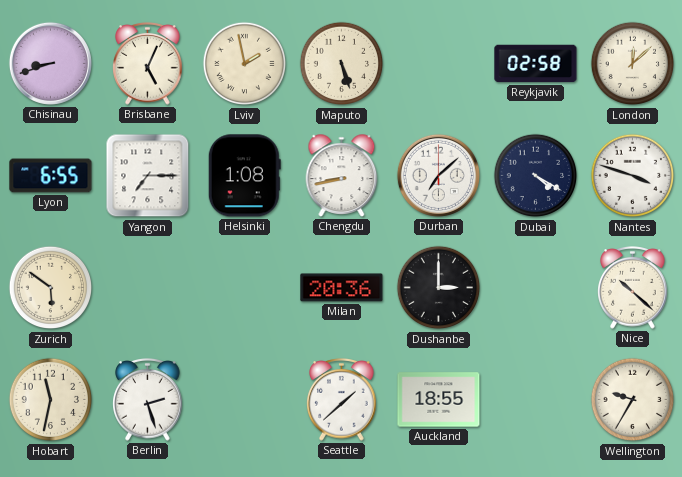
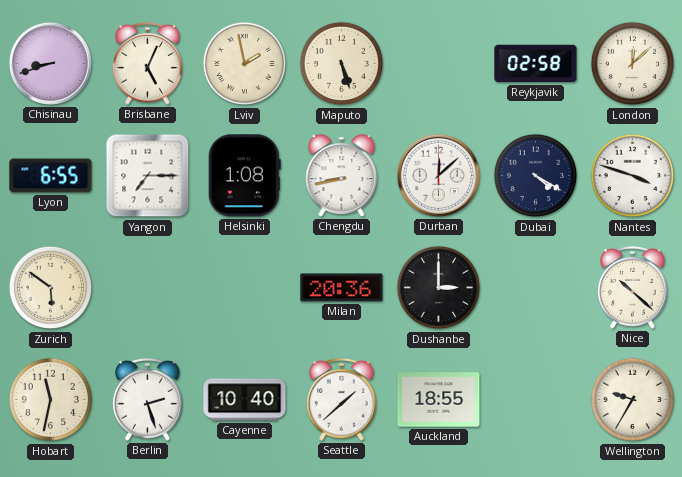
Durban: 7:08 -> 12:08
Cayenne: none -> 10:40
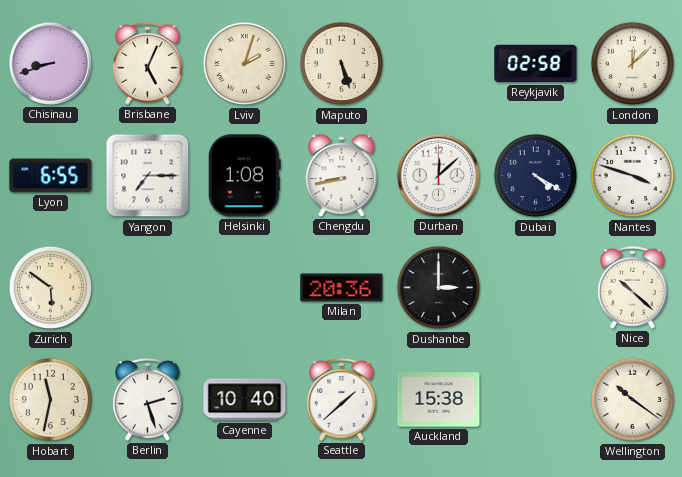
Lviv: 1:58 -> 2:03
Auckland: 18:55 -> 15:38
Wellington: 9:35 -> 10:21
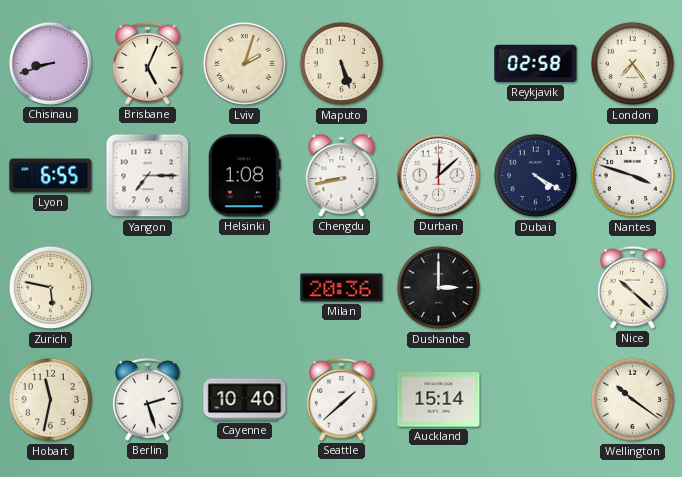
London: 12:08 -> 7:24
Zurich: 5:51 -> 5:47
Auckland: 15:38 -> 15:14
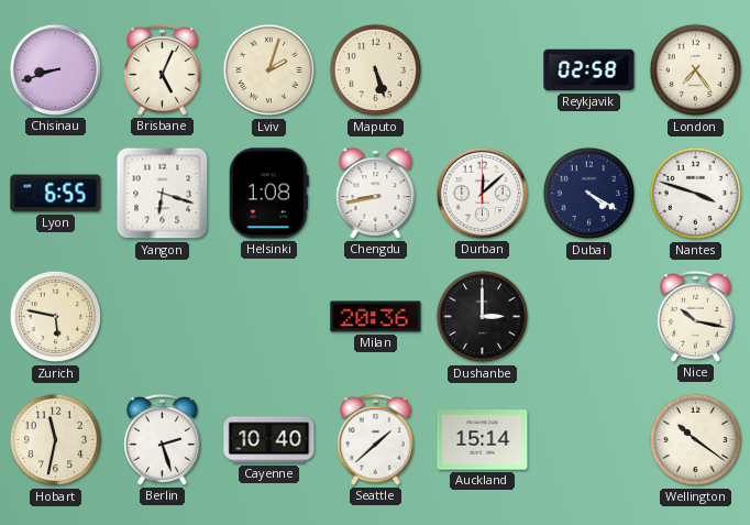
Yangon: 7:15 -> 6:18
Nice: 10:22 -> 10:17
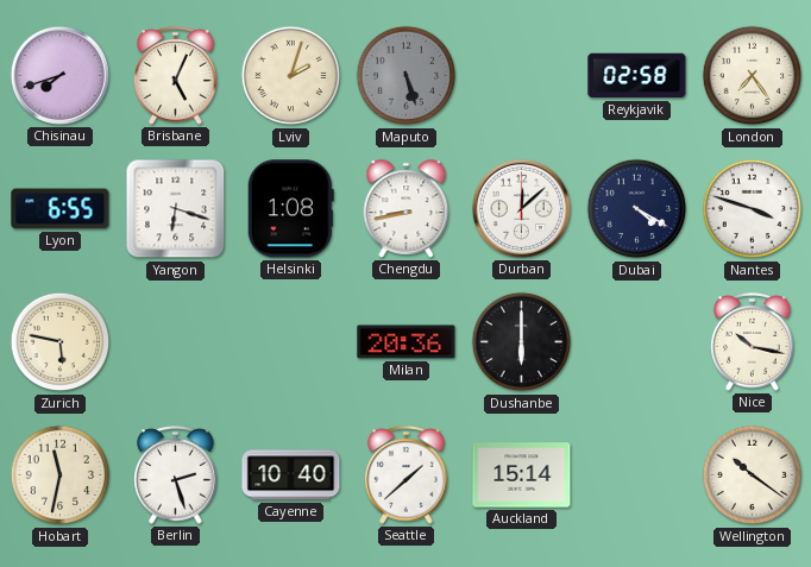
Chisinau: 8:42 -> 7:42
Maputo dial: cream -> grey
Dushanbe: 3:00 -> 6:00
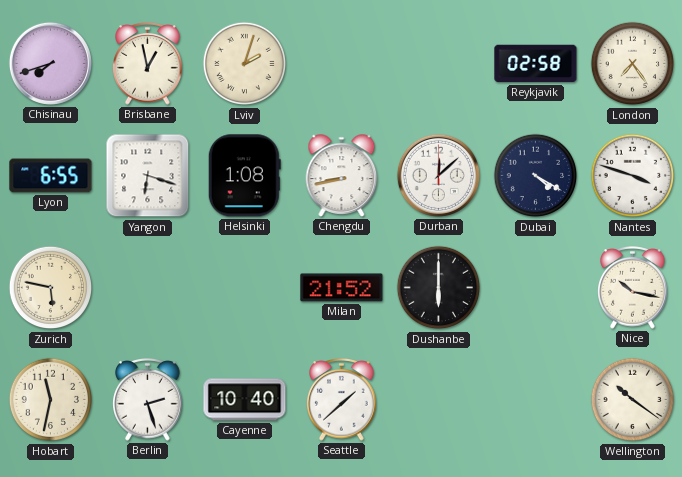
Brisbane: 5:04 -> 12:58
Maputo: 5:27 -> none
Milan: 20:36 -> 21:52
Auckland: 15:14 -> none
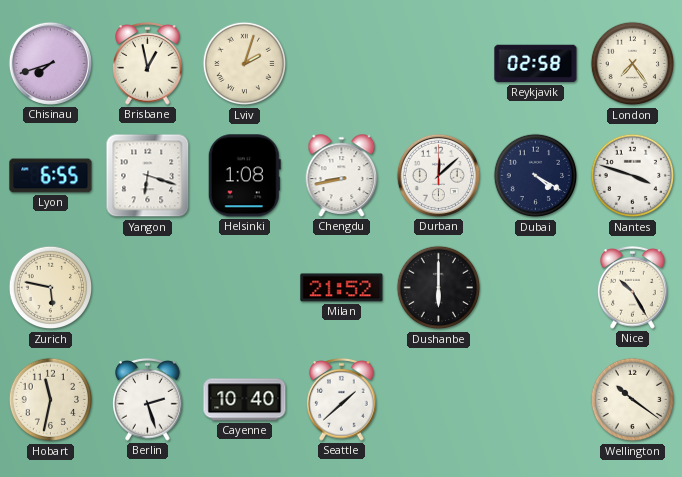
Nice: 10:17 -> 10:25
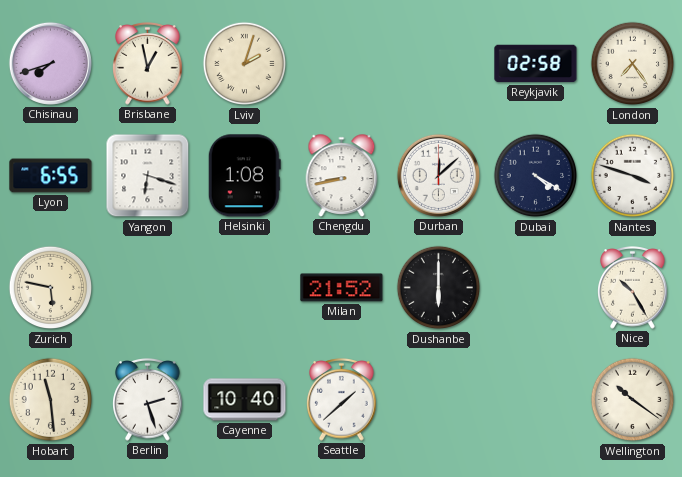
Hobart: 11:32 -> 11:29
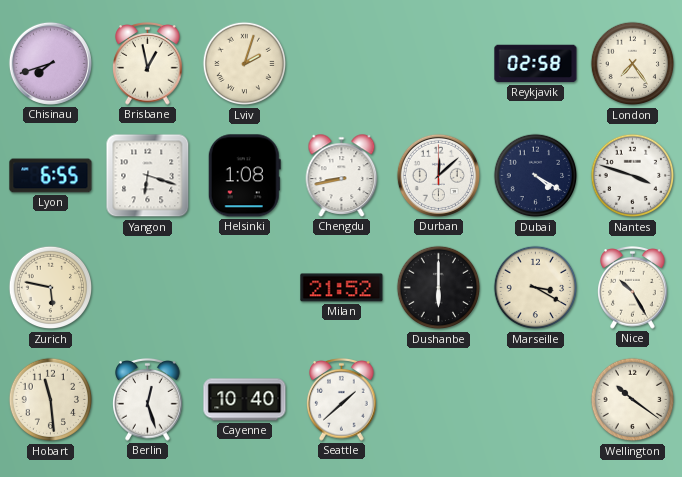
Marseille: none -> 3:20
Berlin: 2:27 -> 12:27
